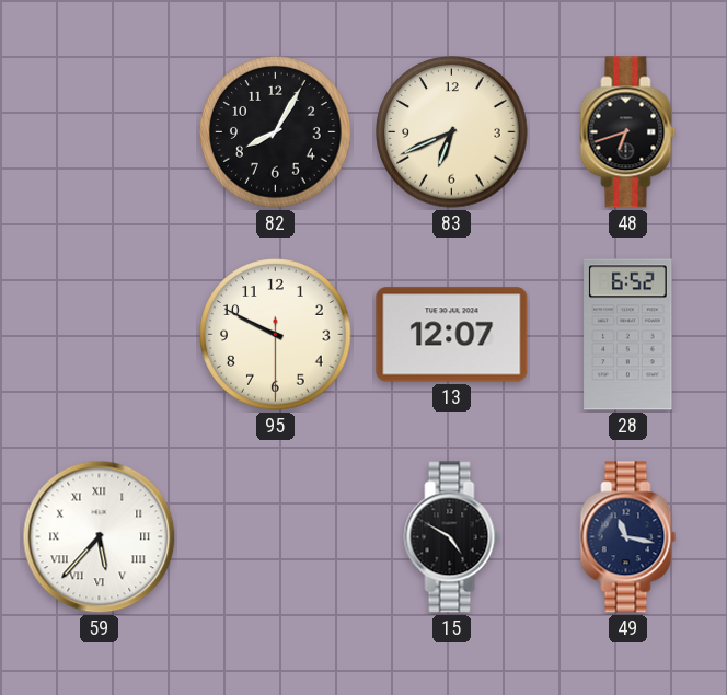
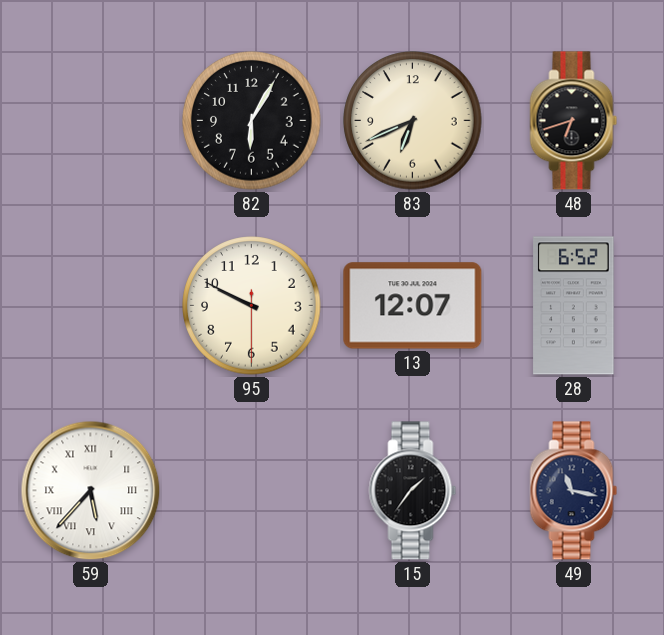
82: 8:05 -> 6:05
15: 4:50 -> 1:36
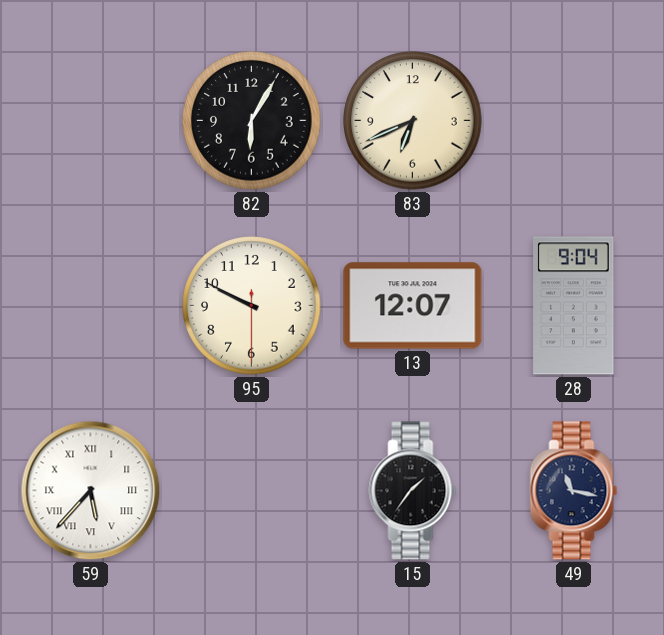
48: 6:42 -> none
28: 6:52 -> 9:04
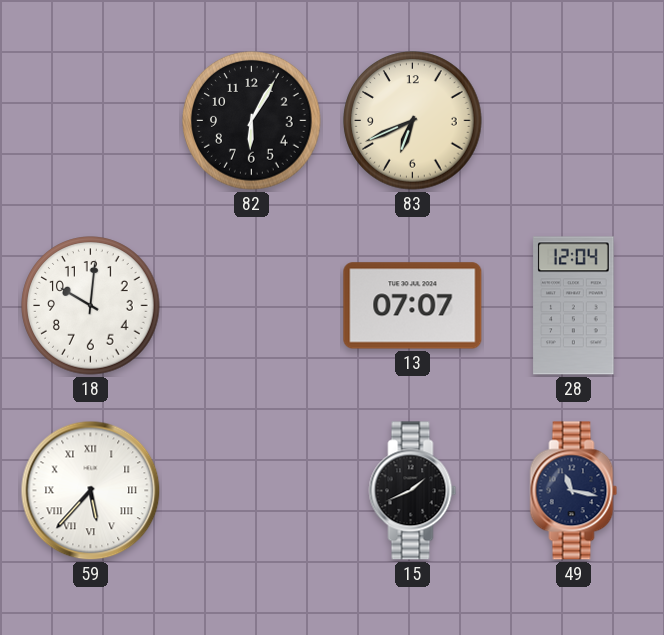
18: none -> 10:01
95: 9:49 -> none
13: 12:07 -> 07:07
28: 9:04 -> 12:04
15: 1:36 -> 1:41
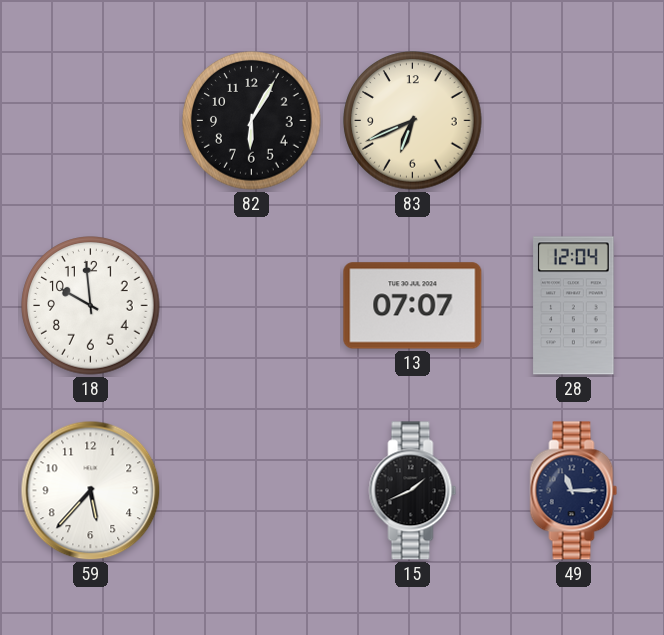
18: 10:01 -> 9:59
59 numerals: Roman -> Arabic
49: 11:17 -> 11:15
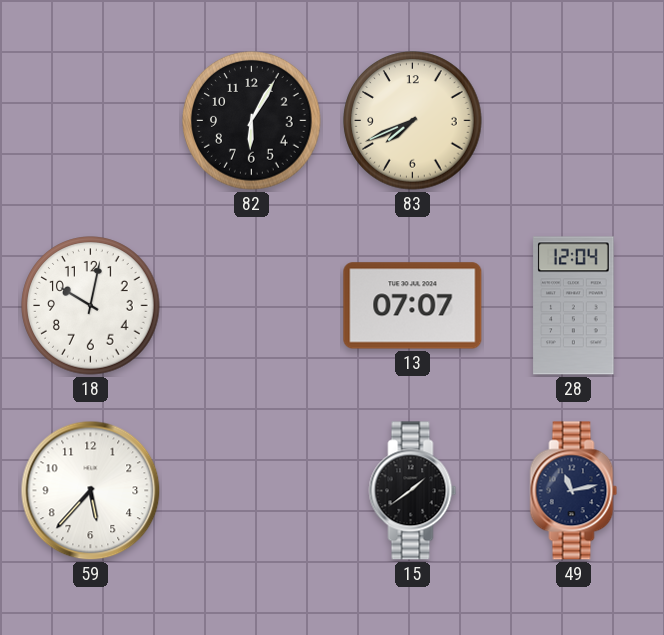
83: 6:41 -> 7:41
18: 9:59 -> 10:02
15: 1:41 -> 1:39
49: 11:15 -> 11:13
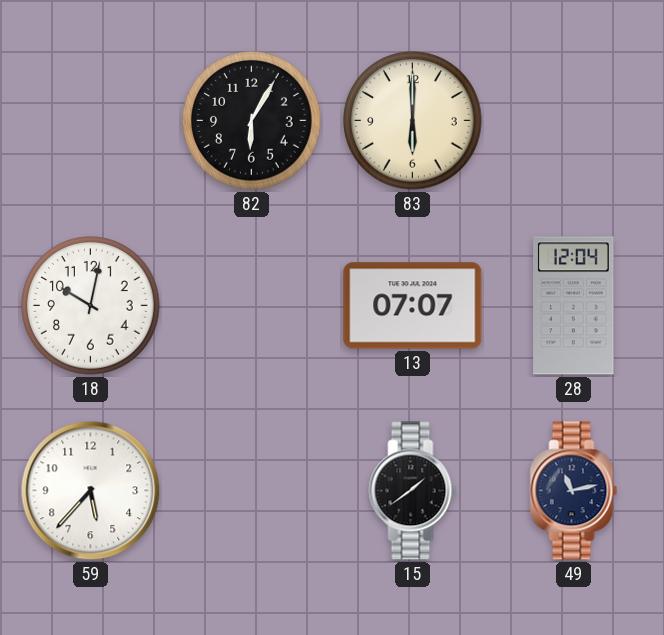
83: 7:41 -> 6:00
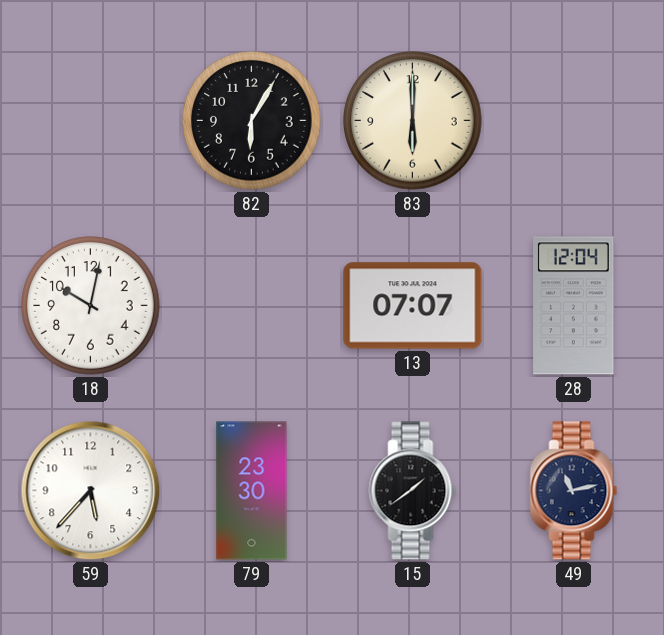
79: none -> 23:30
